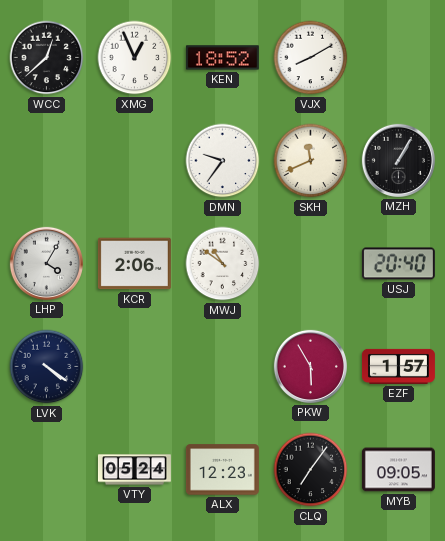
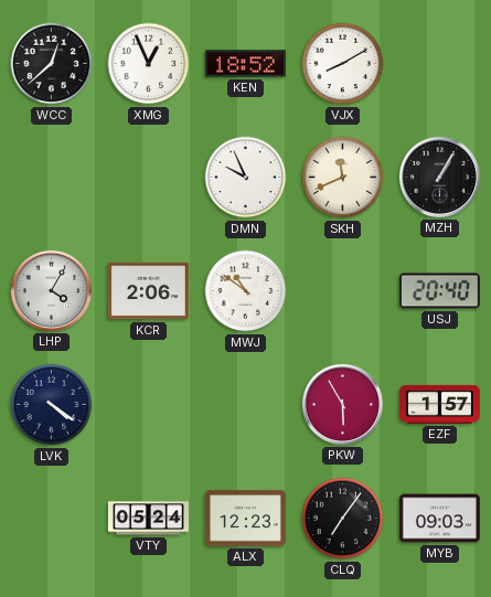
DMN: 9:36 -> 9:56
MYB: 09:05 -> 09:03
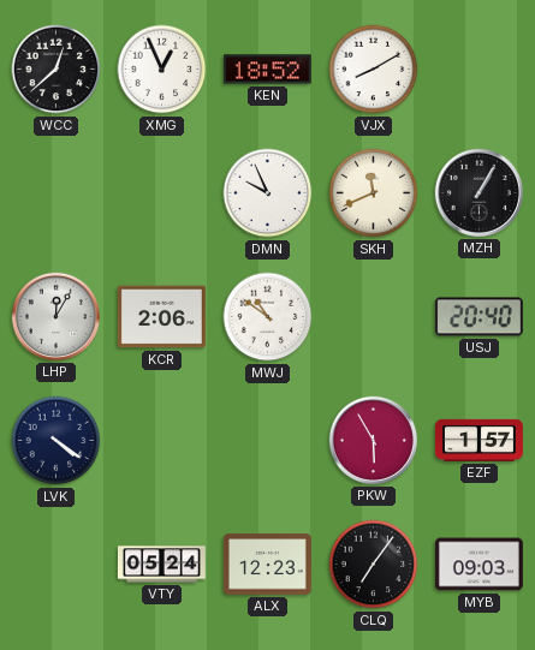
LHP: 4:05 -> 12:05
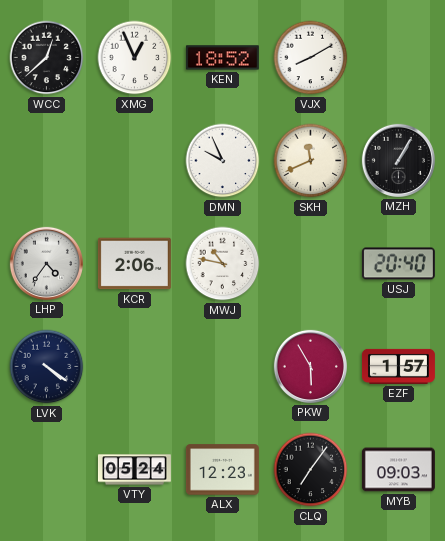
LHP: 12:05 -> 4:36
MWJ: 10:51 -> 10:47
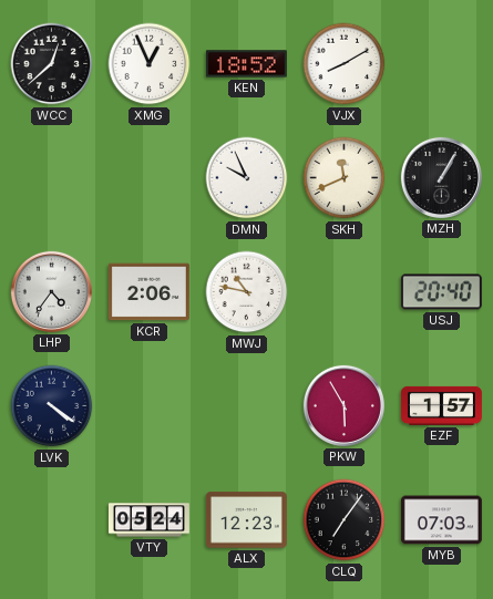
MYB: 09:03 -> 07:03
